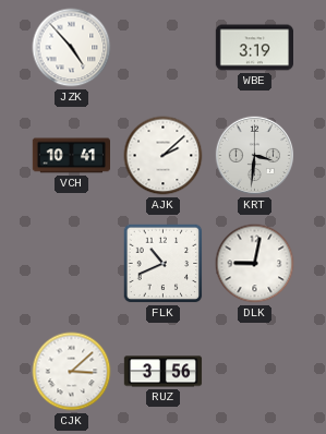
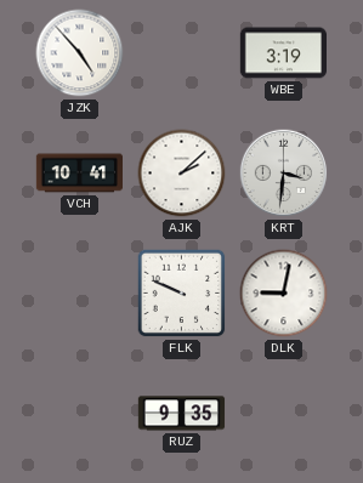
FLK: 10:41 -> 9:49
CJK: 3:08 -> none
RUZ: 3:56 -> 9:35
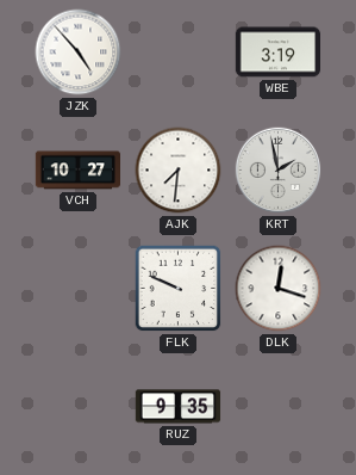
VCH: 10:41 -> 10:27
AJK: 2:08 -> 7:31
KRT: 3:31 -> 1:58
DLK: 9:02 -> 12:18
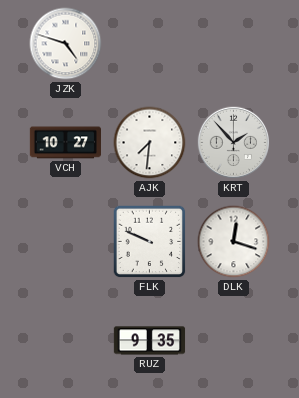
JZK: 4:53 -> 4:48
WBE: 3:19 -> none
KRT: 1:58 -> 1:53
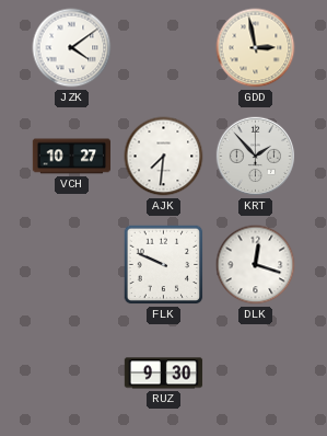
JZK: 4:48 -> 4:09
GDD: none -> 2:58
RUZ: 9:35 -> 9:30
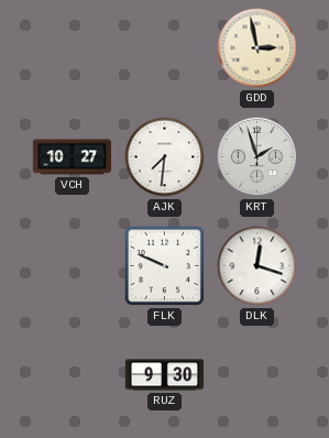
JZK: 4:09 -> none
KRT: 1:53 -> 1:57
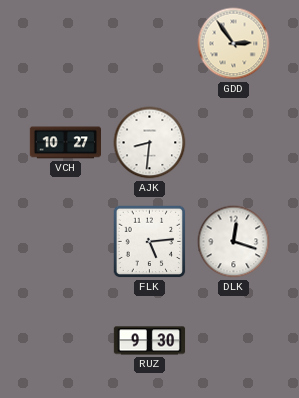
GDD: 2:58 -> 2:54
AJK: 7:31 -> 8:31
KRT: 1:57 -> none
FLK: 9:49 -> 5:14
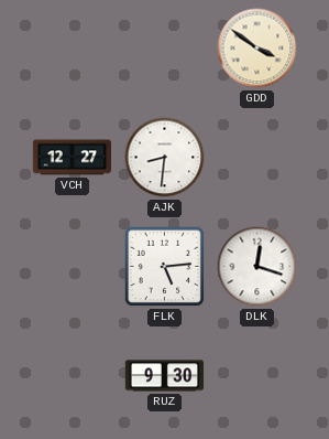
GDD: 2:54 -> 3:51
VCH: 10:27 -> 12:27
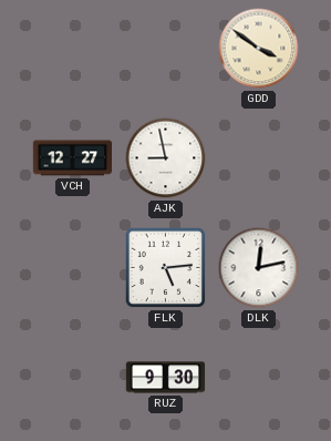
AJK: 8:31 -> 8:58
DLK: 12:18 -> 12:13
